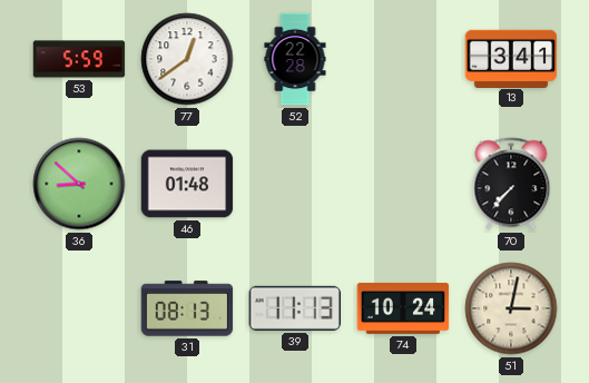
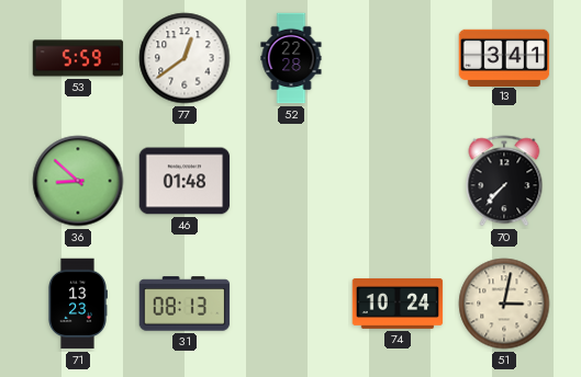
71: none -> 13:23
39: 11:13 -> none
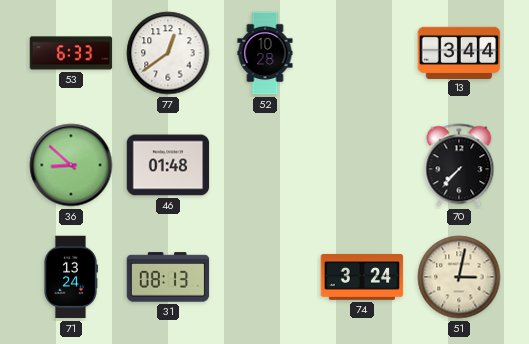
53: 5:59 -> 6:33
52: 22:28 -> 10:28
13: 3:41 -> 3:44
71: 13:23 -> 13:24
74: 10:24 -> 3:24
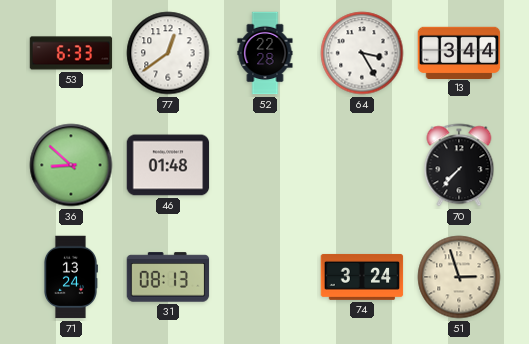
52: 10:28 -> 22:28
64: none -> 3:25
51: 3:02 -> 2:57
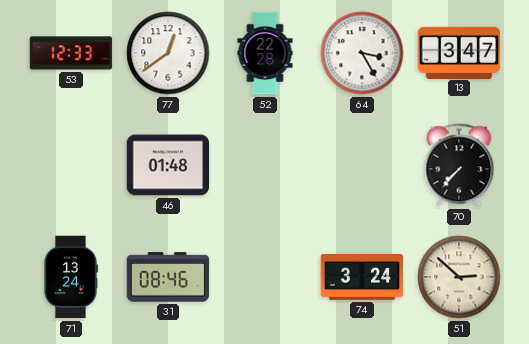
53: 6:33 -> 12:33
13: 3:44 -> 3:47
36: 8:52 -> none
31: 08:13 -> 08:46
51: 2:57 -> 2:52
